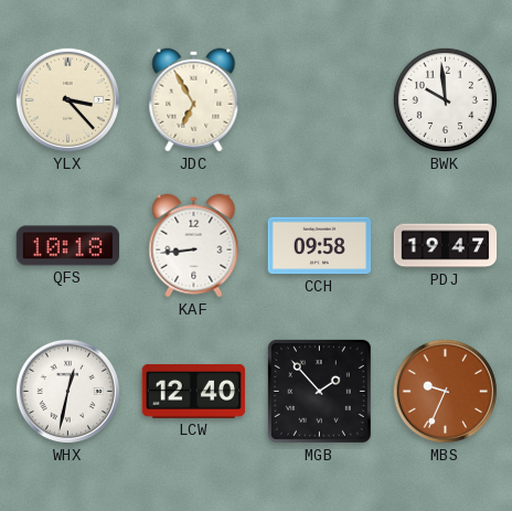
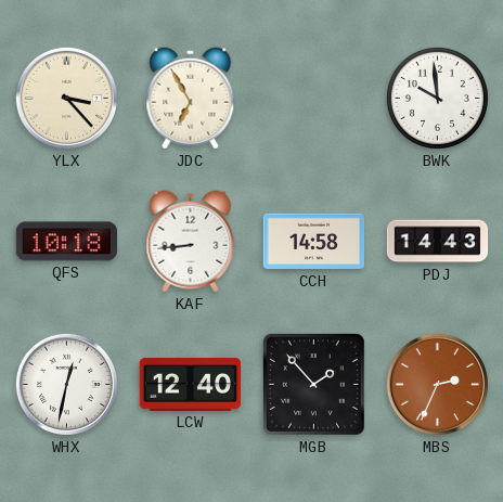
CCH: 09:58 -> 14:58
PDJ: 19:47 -> 14:43
MBS: 9:34 -> 2:34
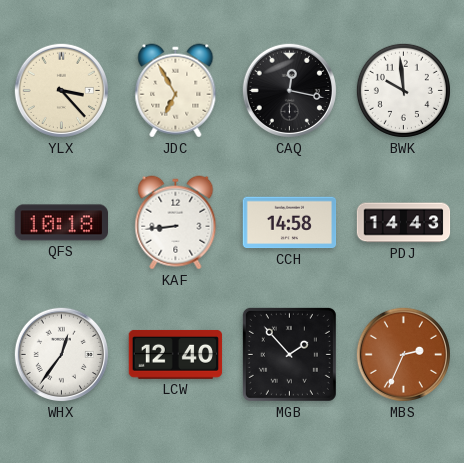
CAQ: none -> 12:17
WHX: 12:32 -> 12:36
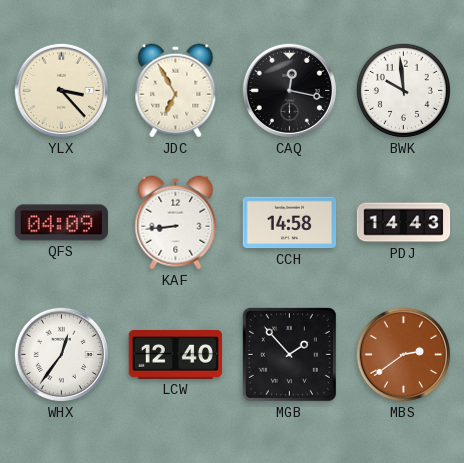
QFS: 10:18 -> 04:09
MBS: 2:34 -> 2:39
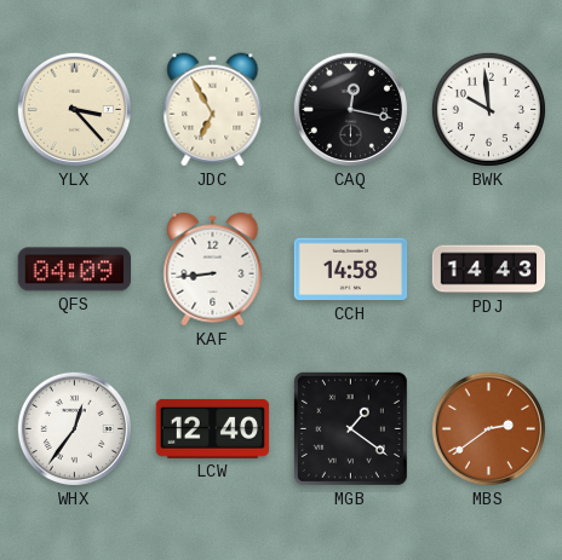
MGB: 1:53 -> 1:21
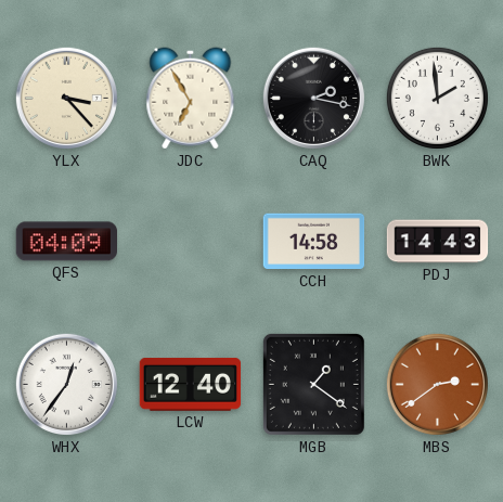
CAQ: 12:17 -> 2:17
BWK: 9:59 -> 1:59
KAF: 8:44 -> none
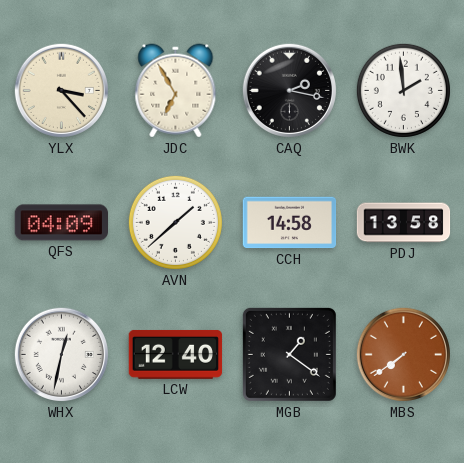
AVN: none -> 1:38
PDJ: 14:43 -> 13:58
WHX: 12:36 -> 12:32
MBS: 2:39 -> 7:39
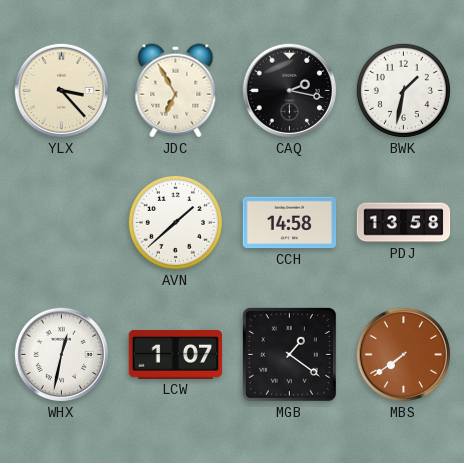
BWK: 1:59 -> 1:32
QFS: 04:09 -> none
LCW: 12:40 -> 1:07
